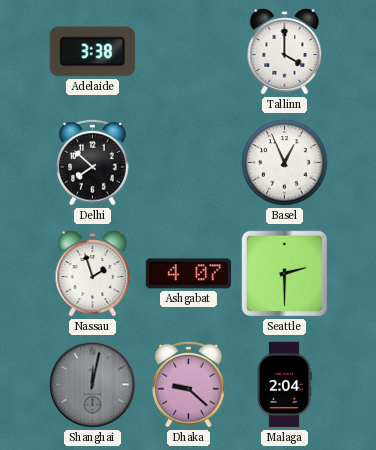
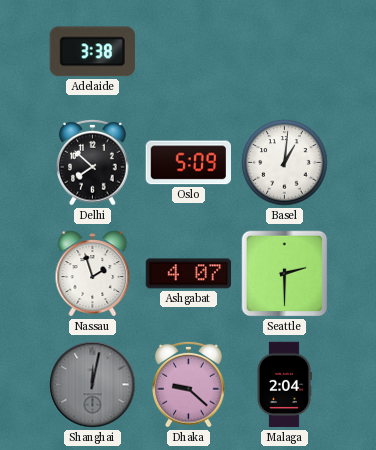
Tallinn: 4:00 -> none
Oslo: none -> 5:09
Basel: 12:56 -> 1:01
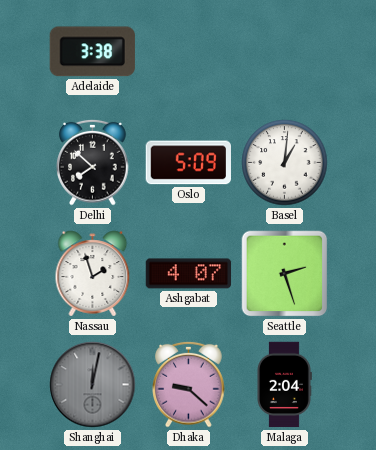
Seattle: 2:30 -> 2:27
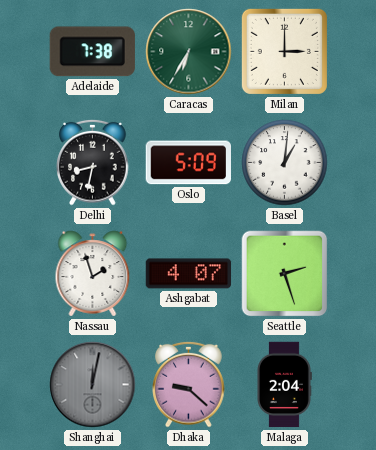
Adelaide: 3:38 -> 7:38
Caracas: none -> 6:35
Milan: none -> 3:00
Delhi: 7:52 -> 8:32
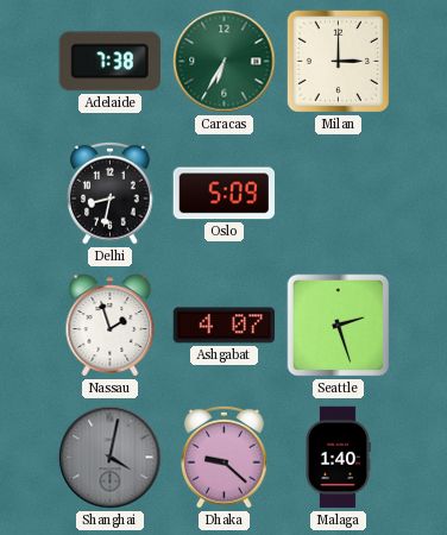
Basel: 1:01 -> none
Shanghai: 12:02 -> 4:02
Malaga: 2:04 -> 1:40
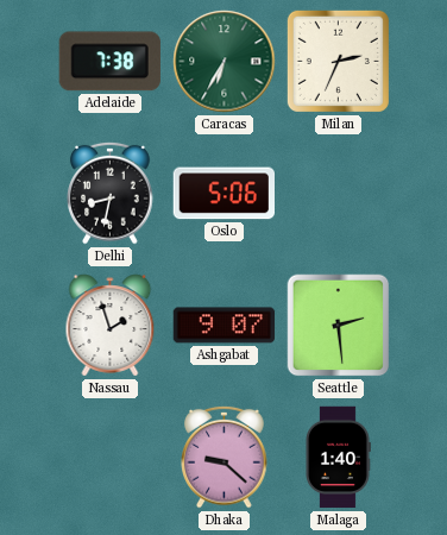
Milan: 3:00 -> 2:34
Oslo: 5:09 -> 5:06
Ashgabat: 4:07 -> 9:07
Seattle: 2:27 -> 2:29
Shanghai: 4:02 -> none
